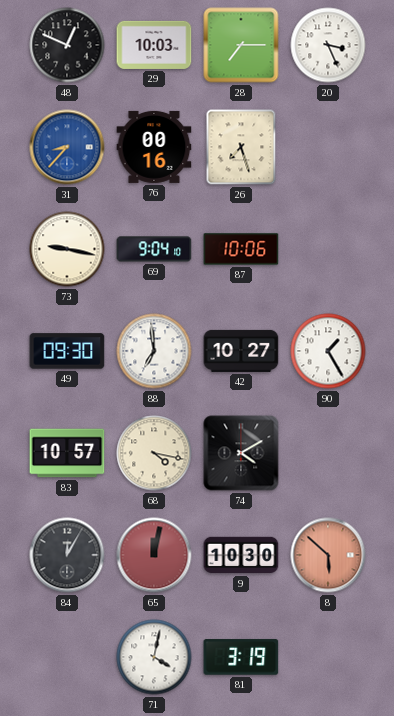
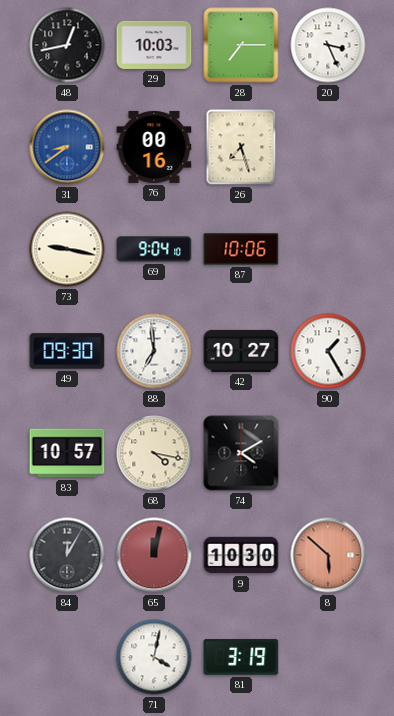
48: 12:49 -> 12:43
31: 8:37 -> 8:39
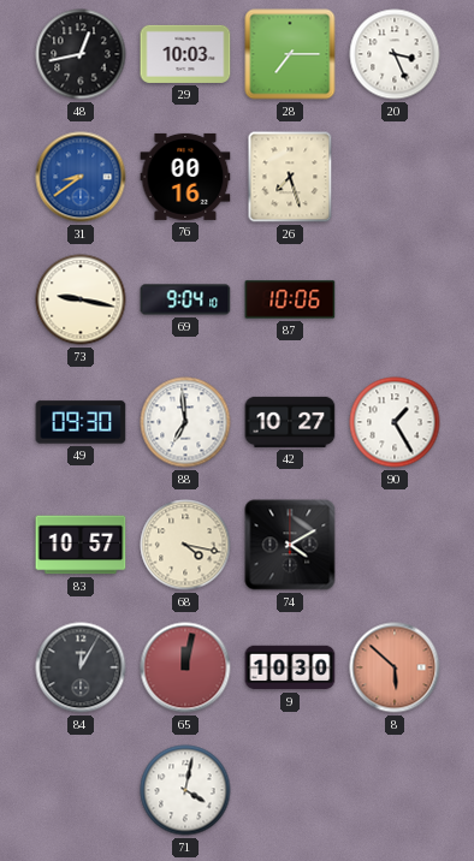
81: 3:19 -> none
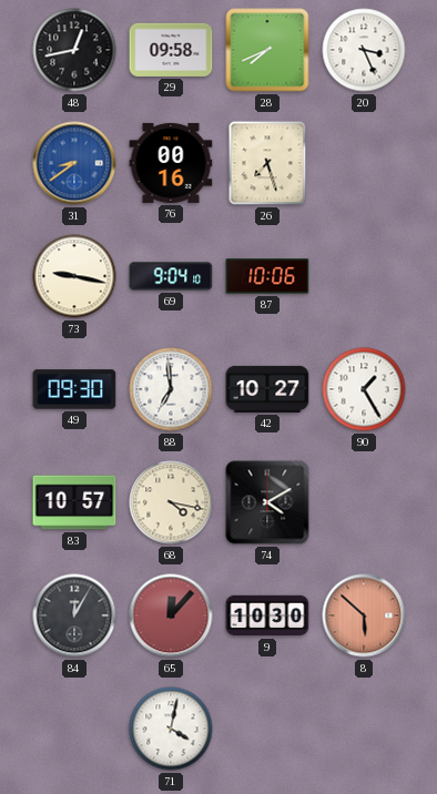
29: 10:03 -> 09:58
28: 7:15 -> 7:41
65: 12:02 -> 12:07
